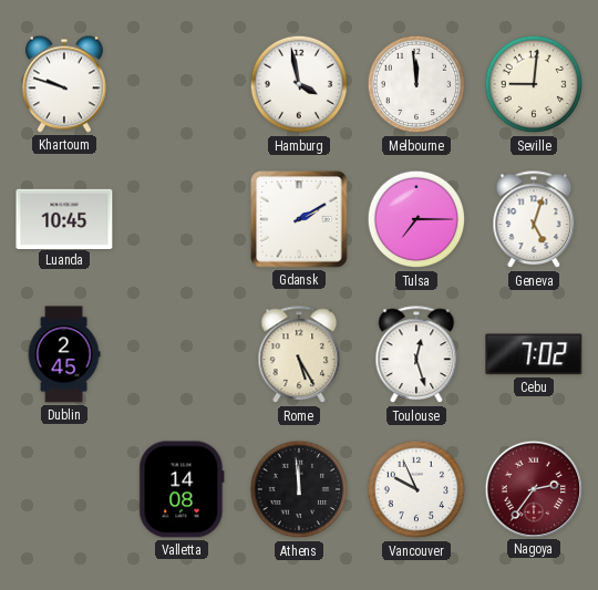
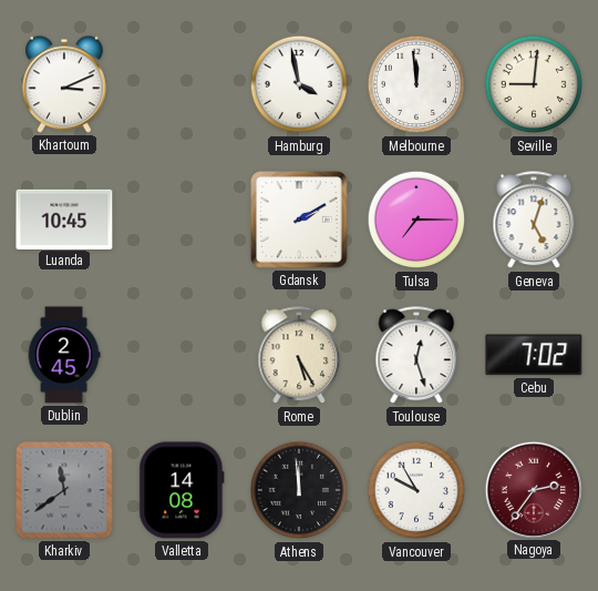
Khartoum: 9:48 -> 3:11
Kharkiv: none -> 11:39
Vancouver: 9:56 -> 9:55
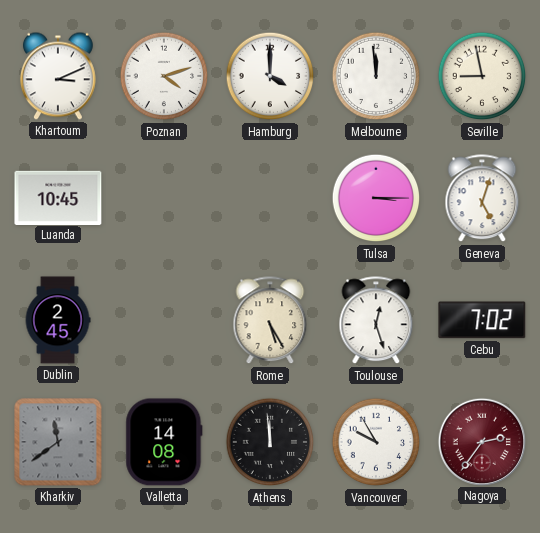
Poznan: none -> 4:12
Hamburg: 3:58 -> 4:00
Seville: 9:01 -> 8:58
Gdansk: 2:10 -> none
Tulsa: 7:15 -> 3:15
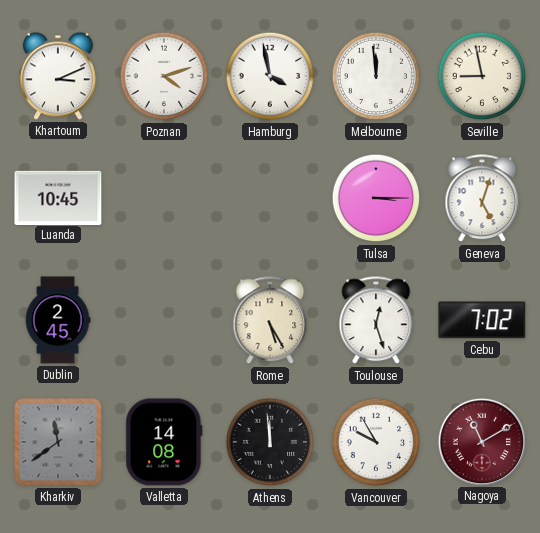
Hamburg: 4:00 -> 3:58
Nagoya: 2:36 -> 11:10
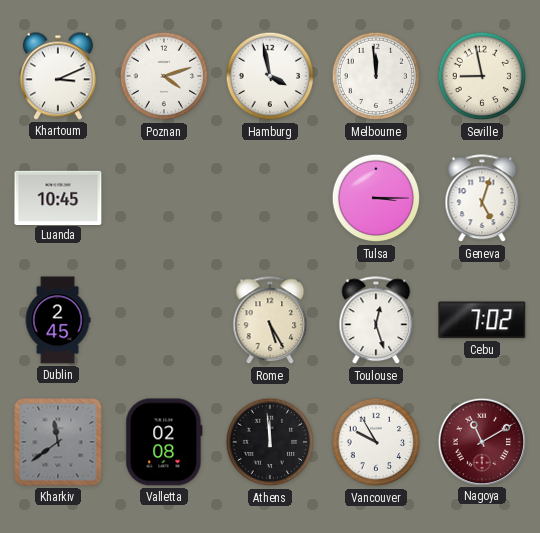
Valletta: 14:08 -> 02:08
